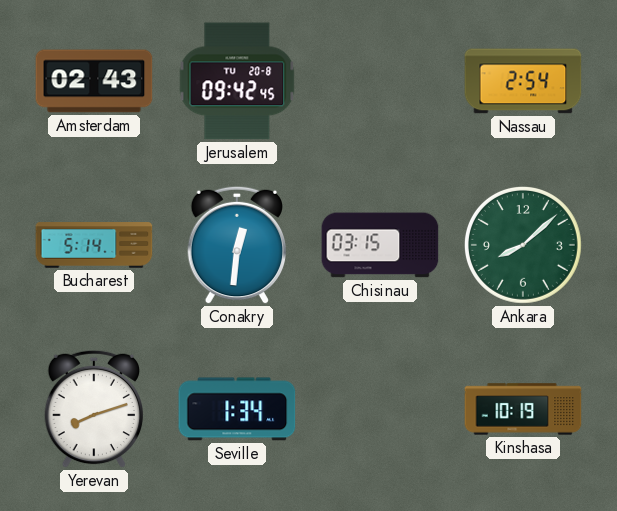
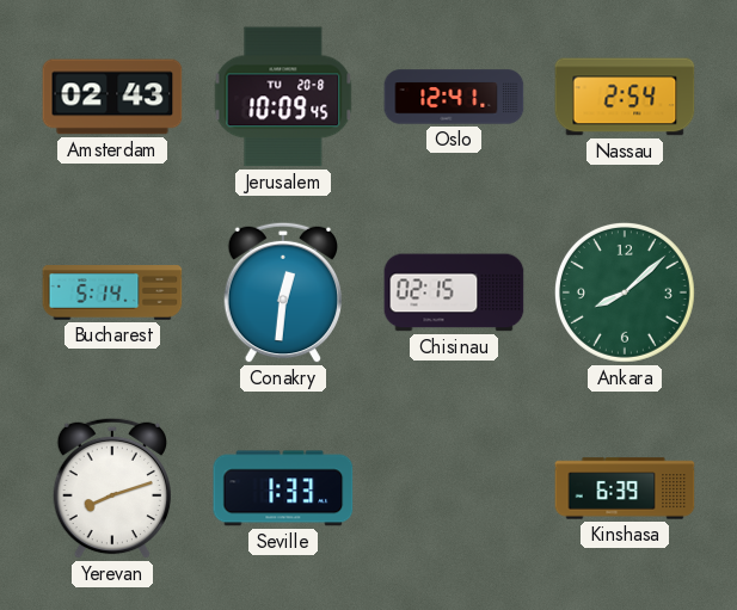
Jerusalem: 09:42 -> 10:09
Oslo: none -> 12:41
Chisinau: 03:15 -> 02:15
Seville: 1:34 -> 1:33
Kinshasa: 10:19 -> 6:39
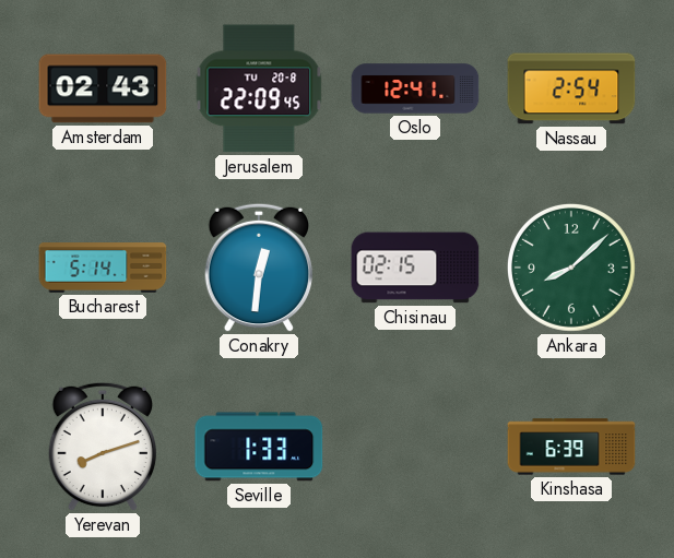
Jerusalem: 10:09 -> 22:09
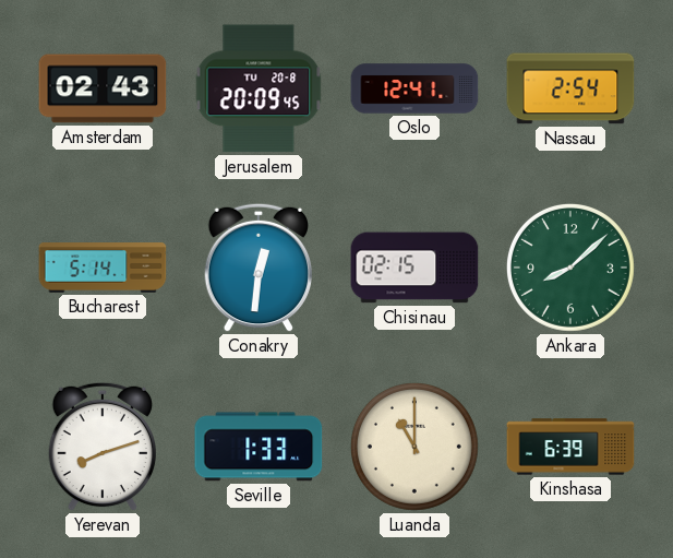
Jerusalem: 22:09 -> 20:09
Luanda: none -> 11:00
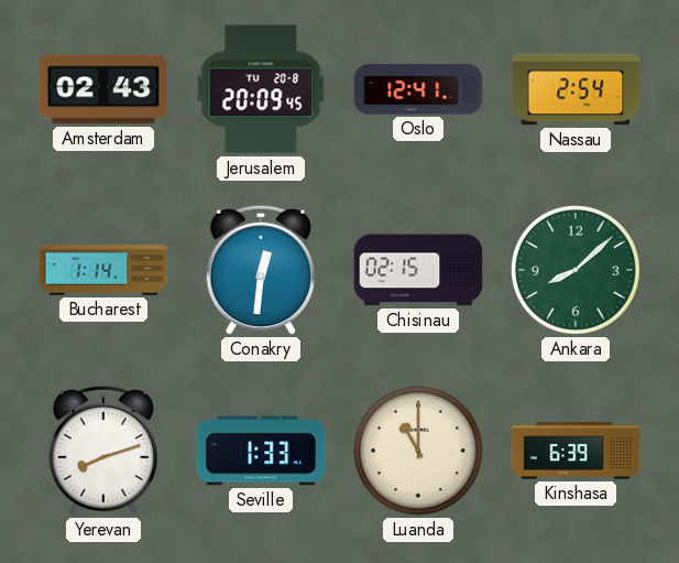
Bucharest: 5:14 -> 1:14
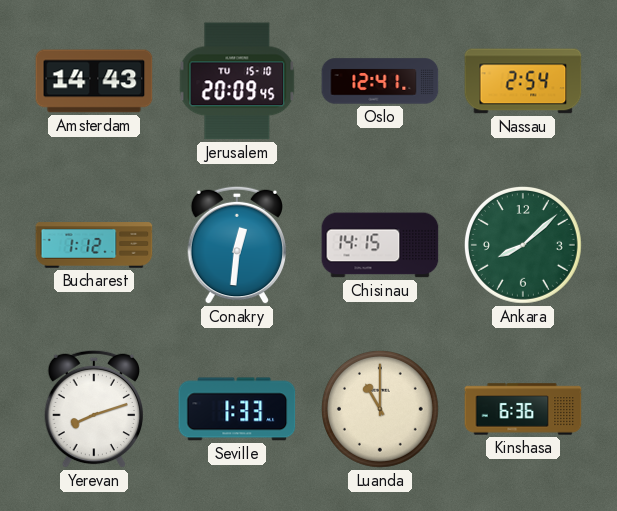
Amsterdam: 02:43 -> 14:43
Jerusalem date: TU 20-8 -> TU 15-10
Bucharest: 1:14 -> 1:12
Chisinau: 02:15 -> 14:15
Kinshasa: 6:39 -> 6:36
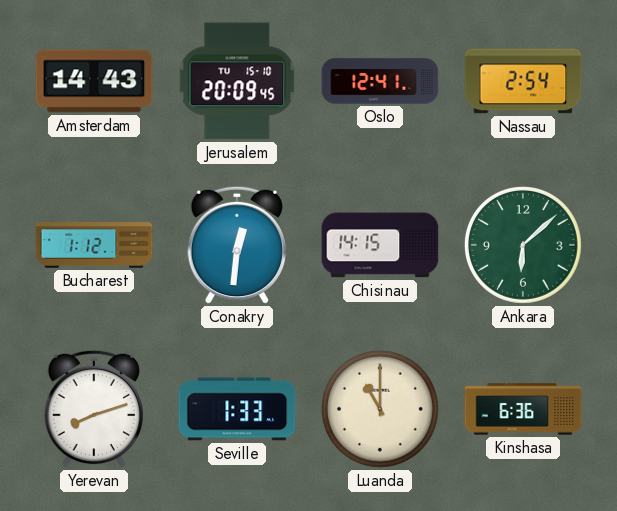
Ankara: 8:08 -> 6:08
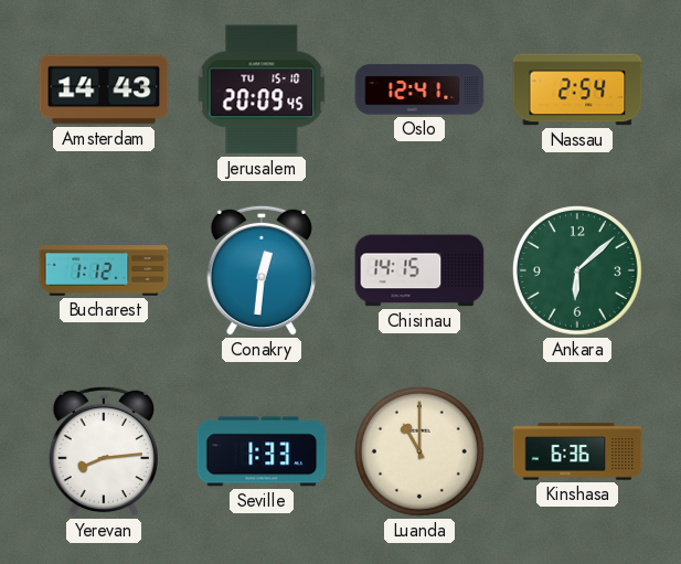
Yerevan: 8:12 -> 8:14
